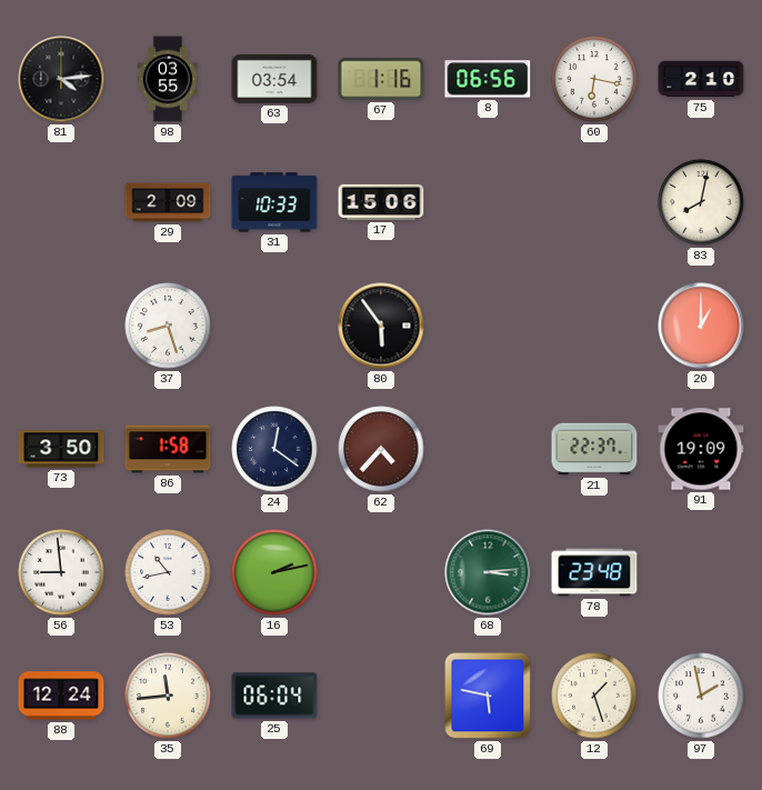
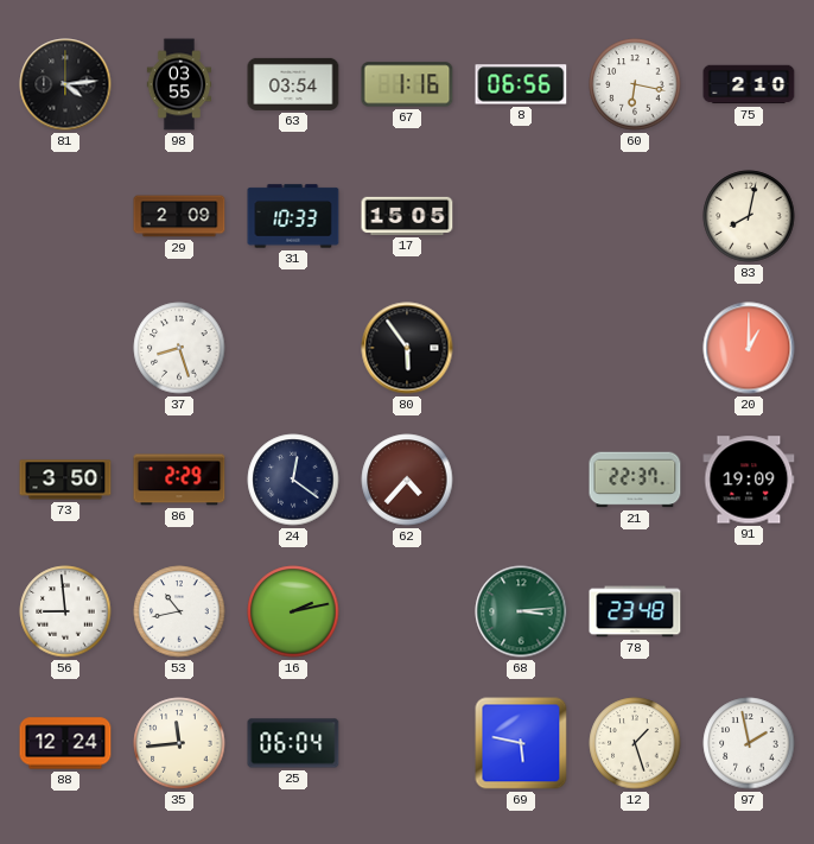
17: 15:06 -> 15:05
86: 1:58 -> 2:29
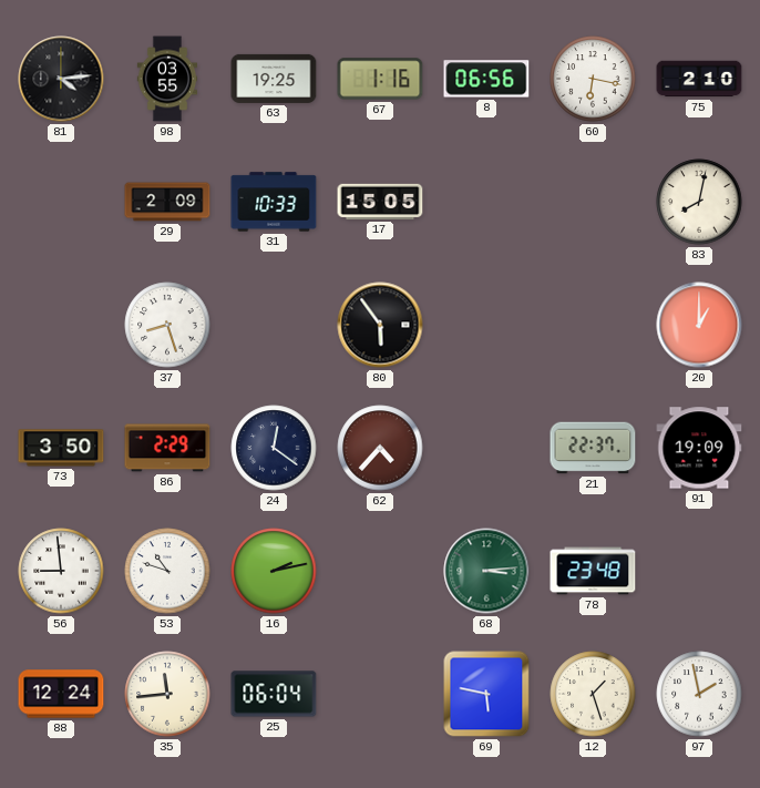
63: 03:54 -> 19:25
53: 10:43 -> 10:48
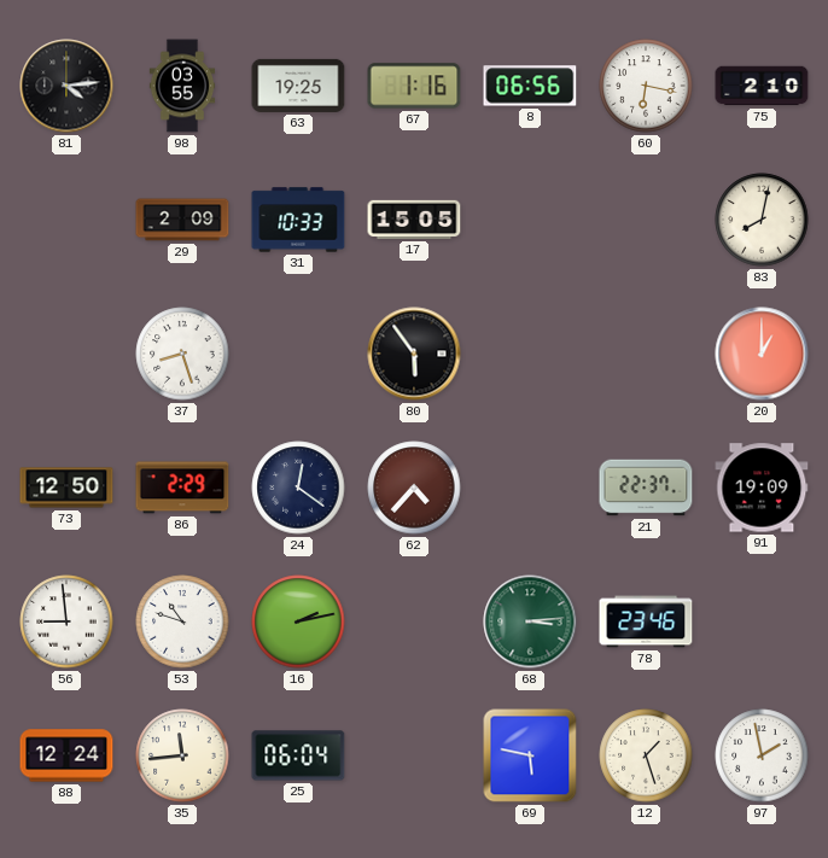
73: 3:50 -> 12:50
78: 23:48 -> 23:46
